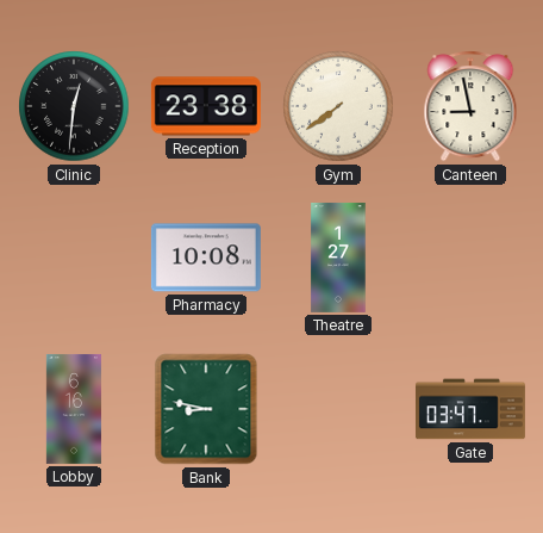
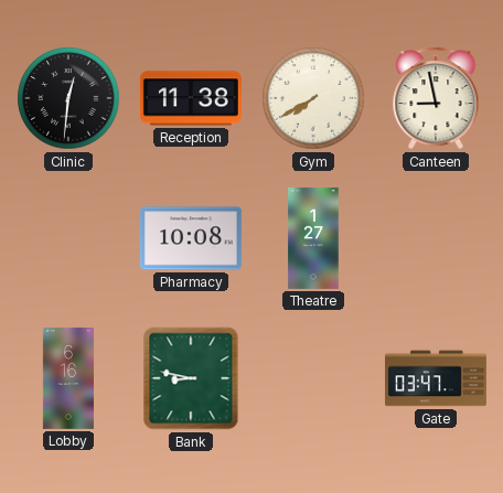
Reception: 23:38 -> 11:38
Gym: 7:39 -> 7:40
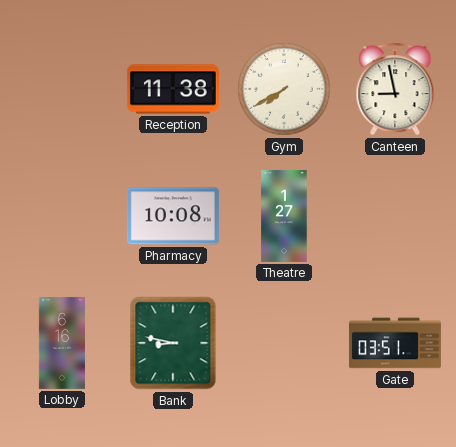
Clinic: 12:31 -> none
Gate: 03:47 -> 03:51
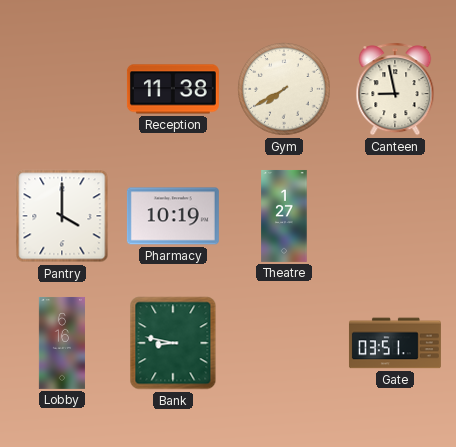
Pantry: none -> 4:00
Pharmacy: 10:08 -> 10:19
